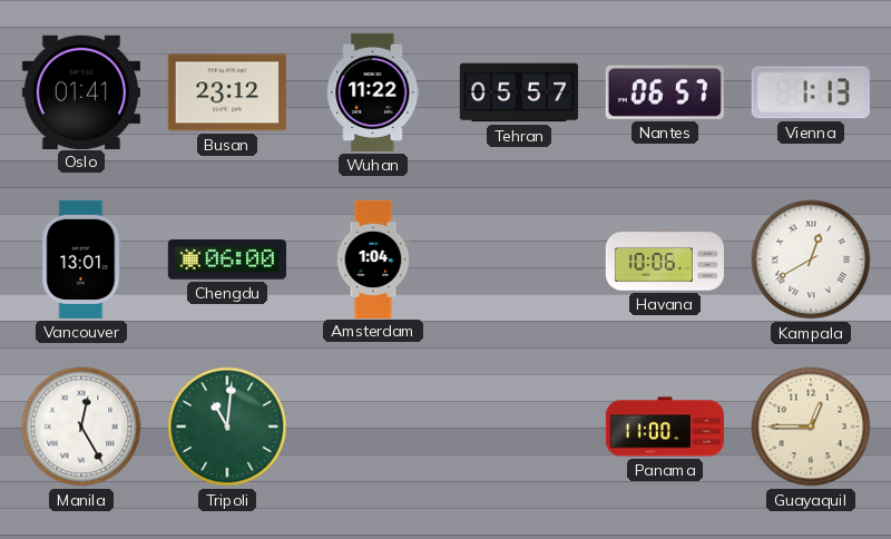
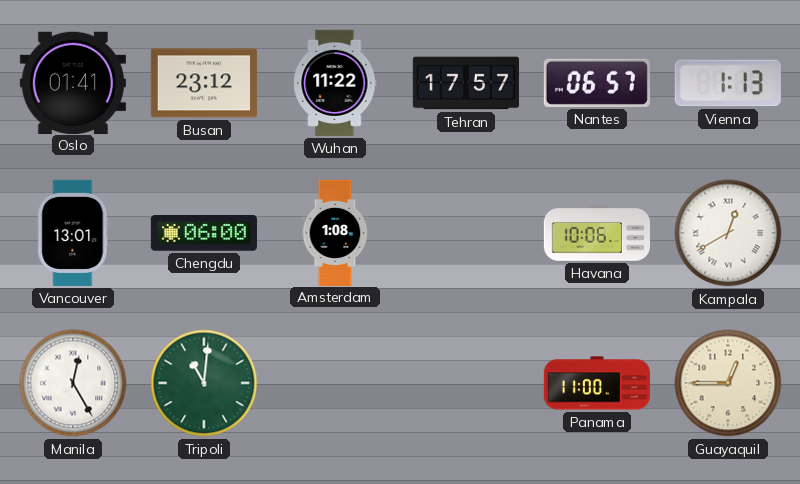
Tehran: 05:57 -> 17:57
Amsterdam: 1:04 -> 1:08
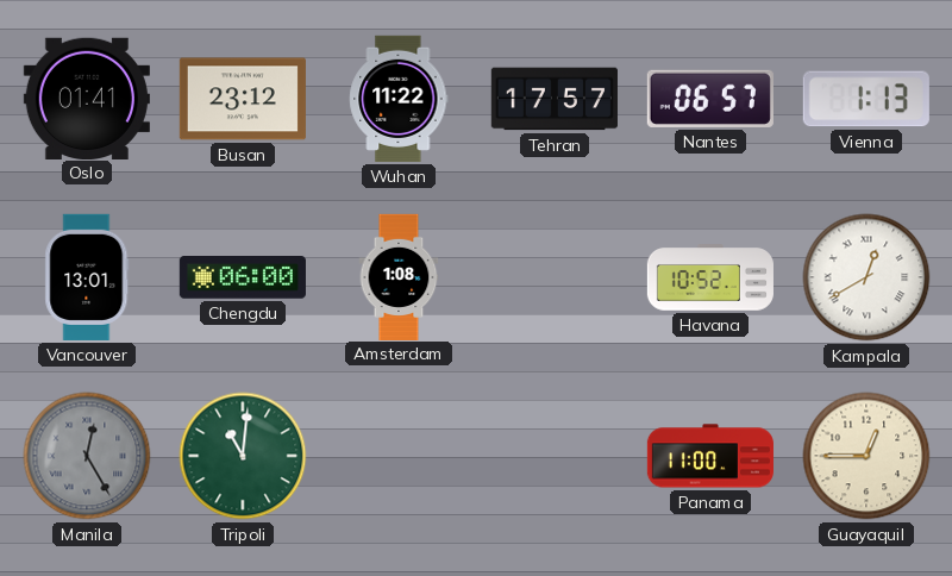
Havana: 10:06 -> 10:52
Manila dial: white -> grey
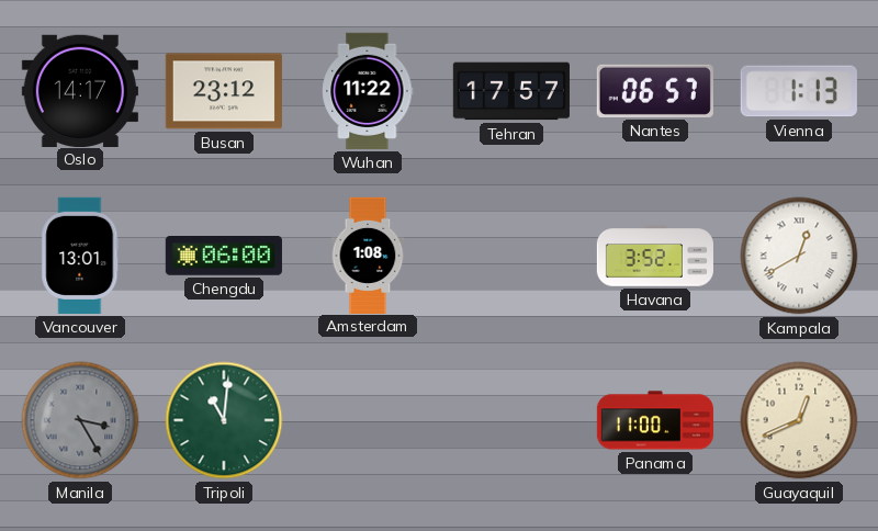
Oslo: 01:41 -> 14:17
Havana: 10:52 -> 3:52
Manila: 12:25 -> 3:25
Guayaquil: 12:45 -> 12:41
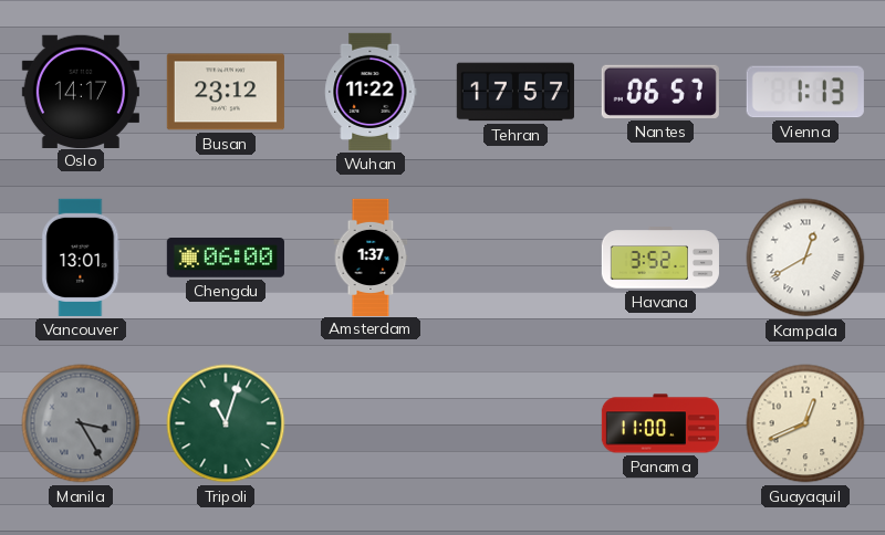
Amsterdam: 1:08 -> 1:37
Tripoli: 11:01 -> 11:03
